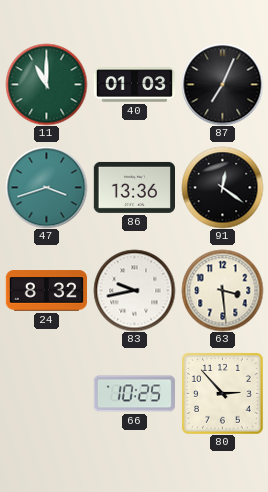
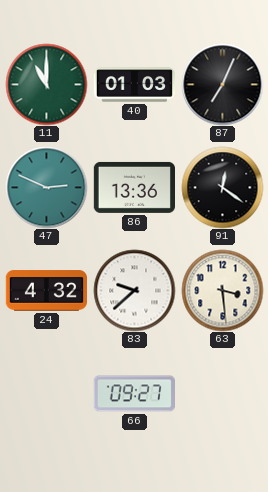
47: 3:42 -> 2:49
24: 8:32 -> 4:32
83: 9:43 -> 9:38
66: 10:25 -> 09:27
80: 2:53 -> none
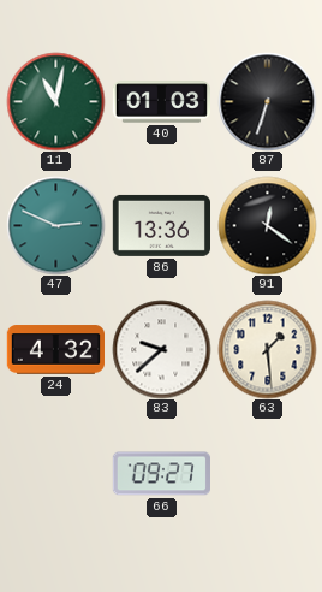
11: 11:00 -> 11:02
87: 7:04 -> 6:33
63: 3:29 -> 1:29
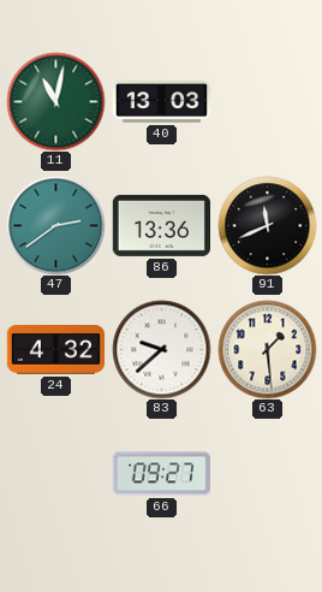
40: 01:03 -> 13:03
87: 6:33 -> none
47: 2:49 -> 2:39
91: 12:21 -> 11:41
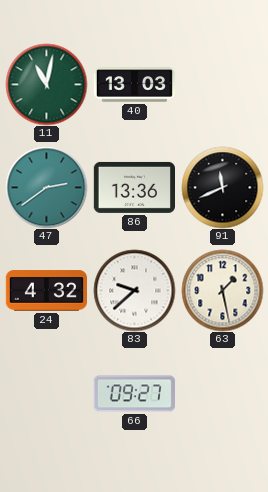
63: 1:29 -> 1:28
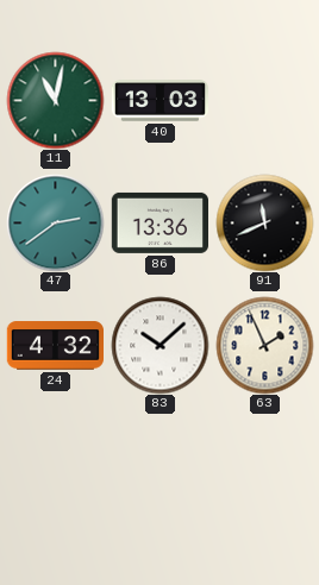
83: 9:38 -> 10:08
63: 1:28 -> 1:56
66: 09:27 -> none
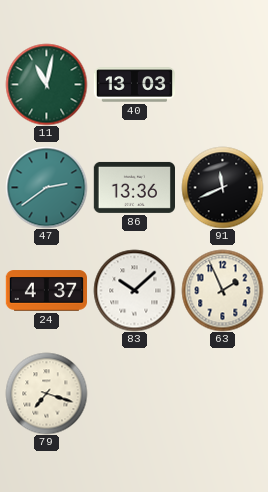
24: 4:32 -> 4:37
79: none -> 7:18
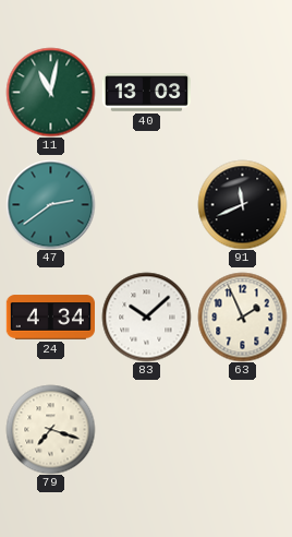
86: 13:36 -> none
24: 4:37 -> 4:34
